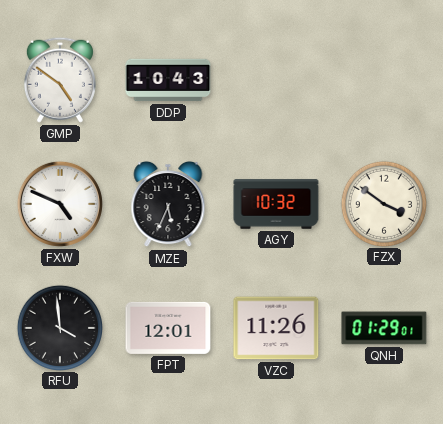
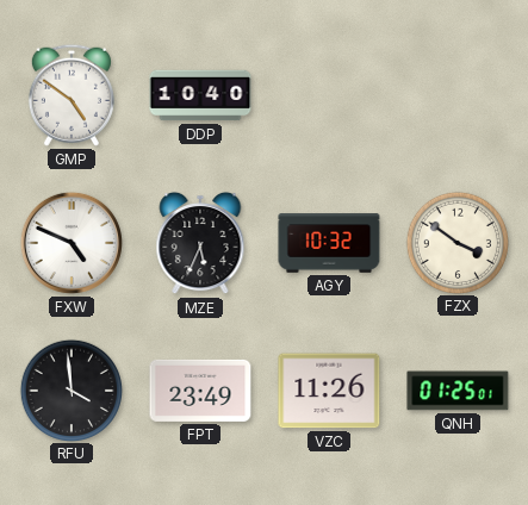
DDP: 10:43 -> 10:40
FPT: 12:01 -> 23:49
QNH: 01:29 -> 01:25
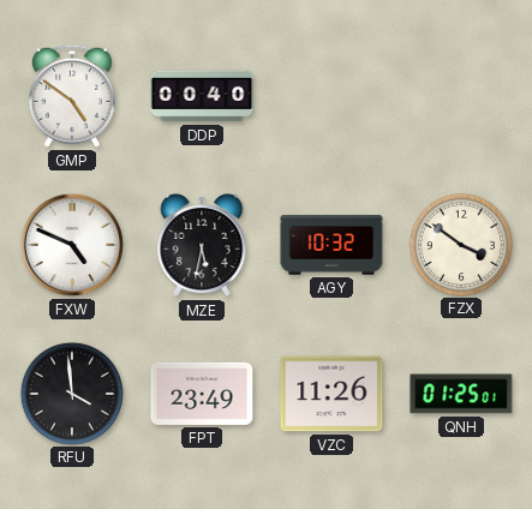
DDP: 10:40 -> 00:40
MZE: 5:34 -> 5:32
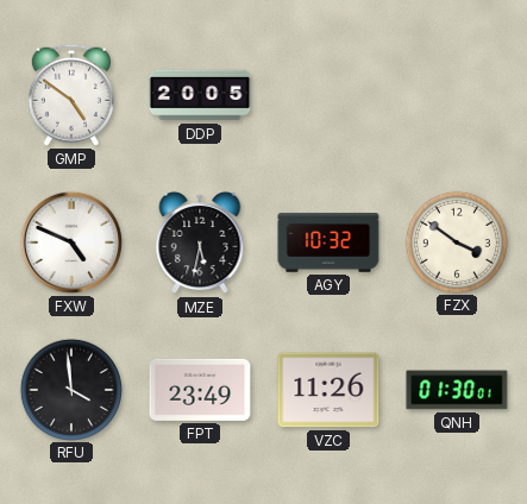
DDP: 00:40 -> 20:05
QNH: 01:25 -> 01:30
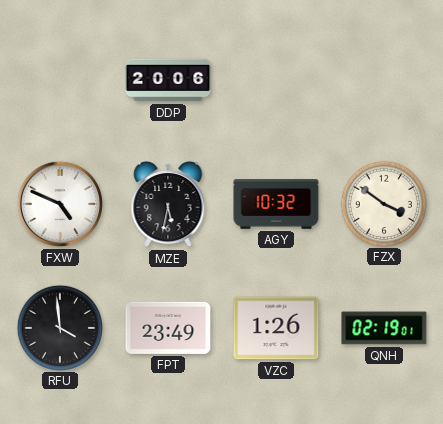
GMP: 4:51 -> none
DDP: 20:05 -> 20:06
VZC: 11:26 -> 1:26
QNH: 01:30 -> 02:19
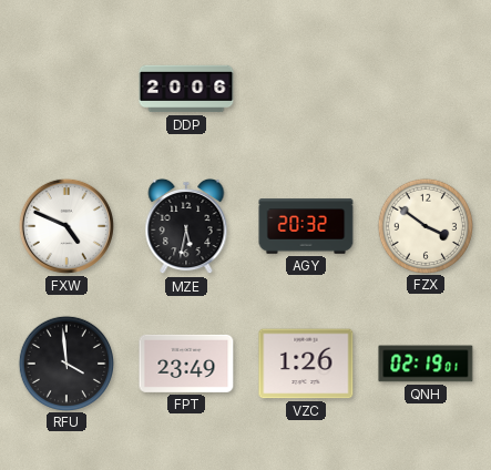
AGY: 10:32 -> 20:32
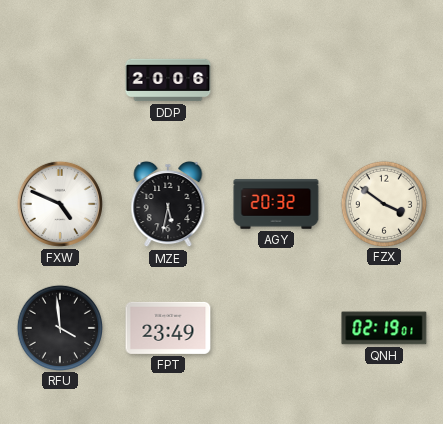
VZC: 1:26 -> none
